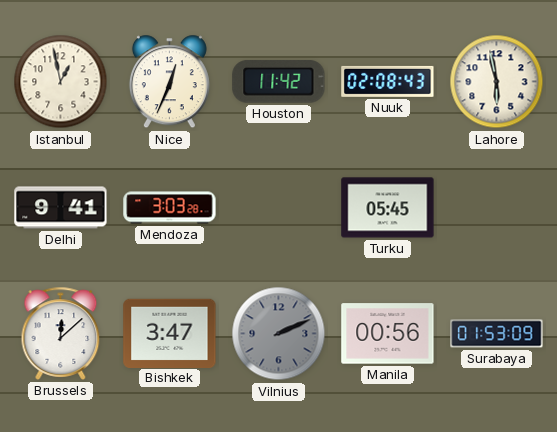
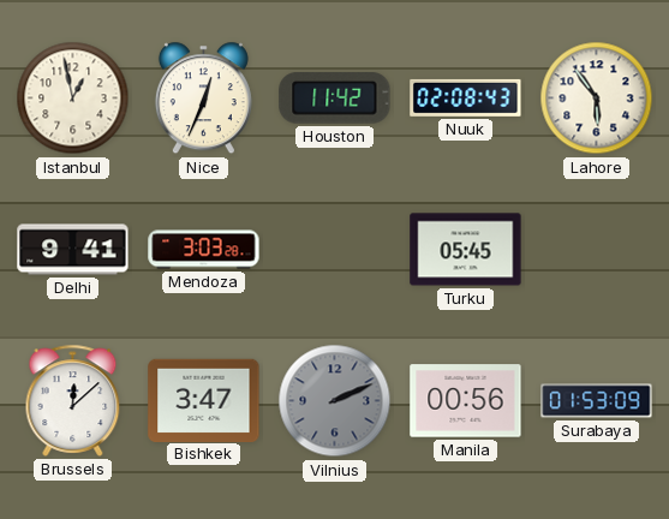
Lahore: 5:58 -> 5:54
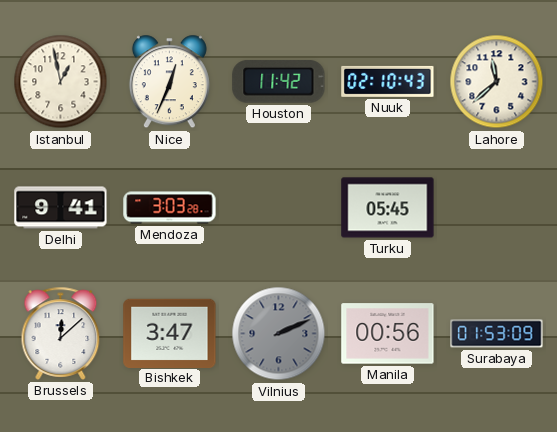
Nuuk: 02:08 -> 02:10
Lahore: 5:54 -> 11:38
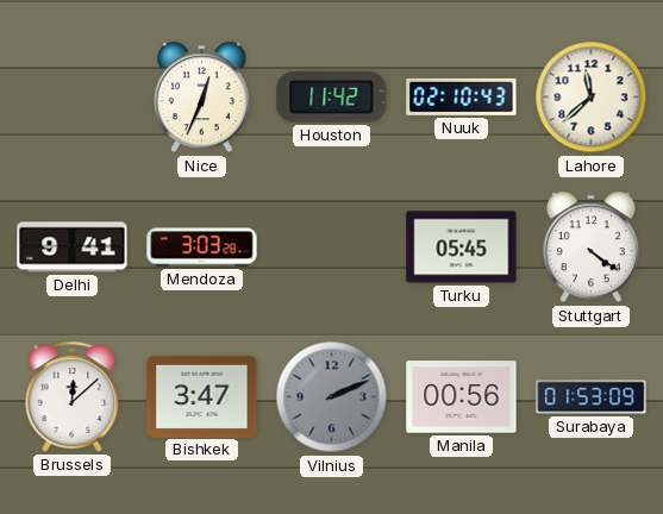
Istanbul: 12:58 -> none
Stuttgart: none -> 4:21
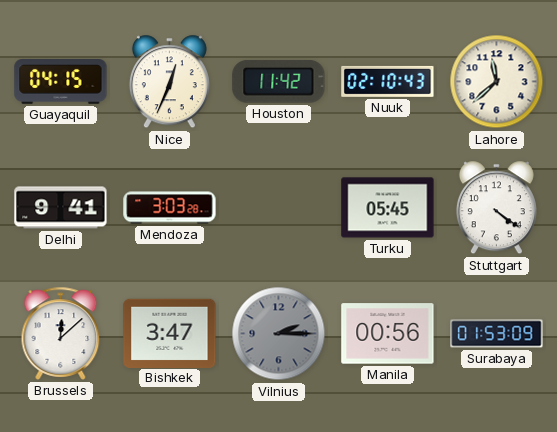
Guayaquil: none -> 04:15
Vilnius: 2:11 -> 2:15
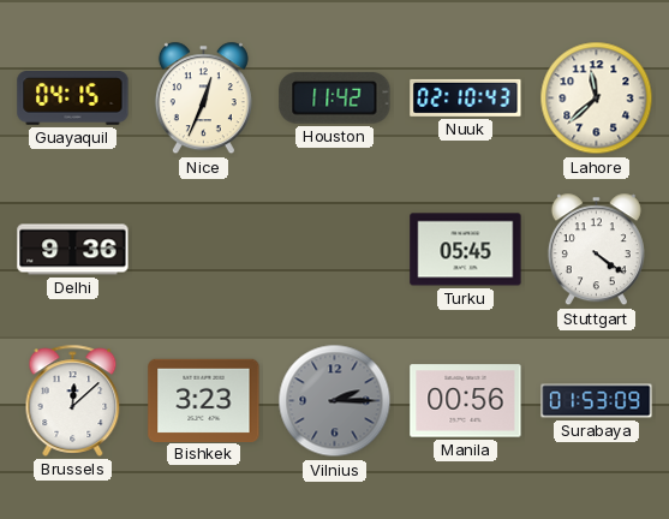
Delhi: 9:41 -> 9:36
Mendoza: 3:03 -> none
Bishkek: 3:47 -> 3:23
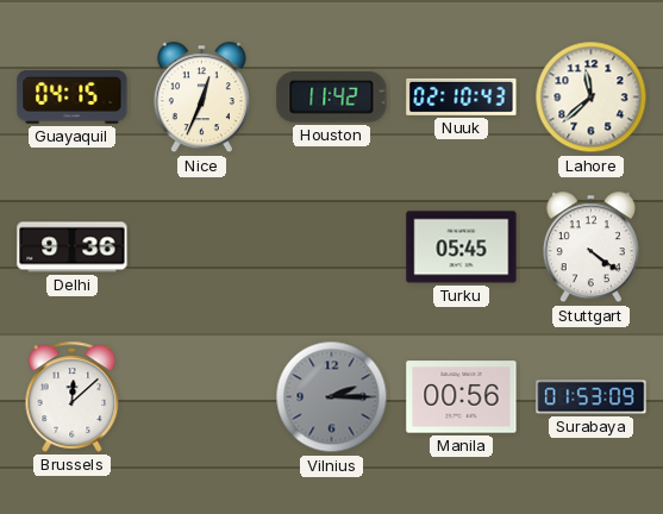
Bishkek: 3:23 -> none
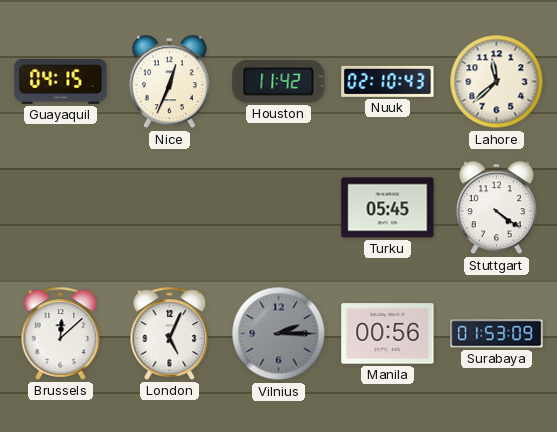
Delhi: 9:36 -> none
London: none -> 5:04
